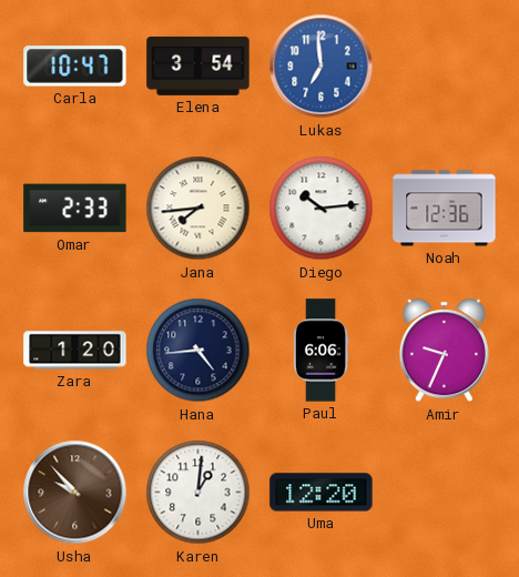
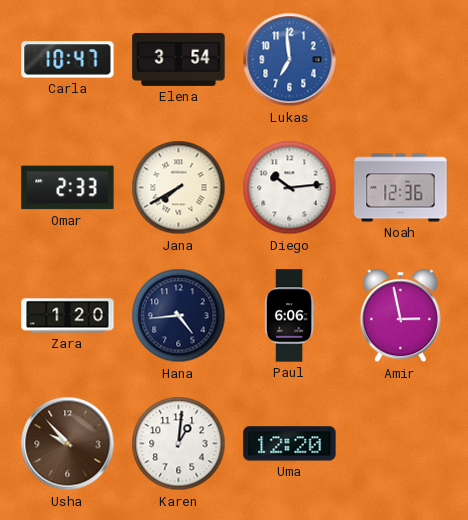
Jana: 7:44 -> 7:40
Amir: 9:34 -> 2:58
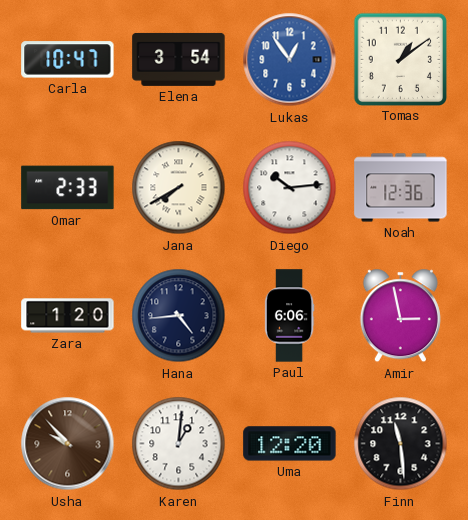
Lukas: 6:59 -> 12:54
Tomas: none -> 1:09
Finn: none -> 11:29
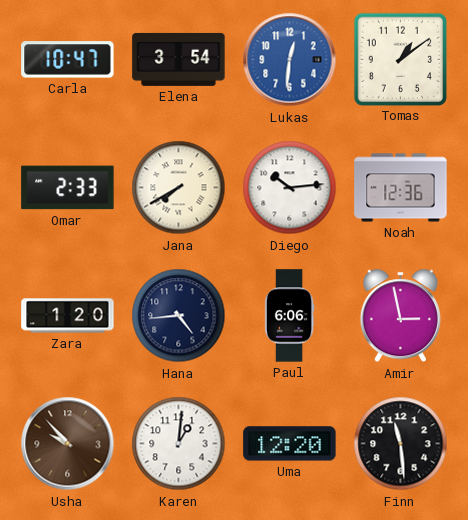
Lukas: 12:54 -> 12:31
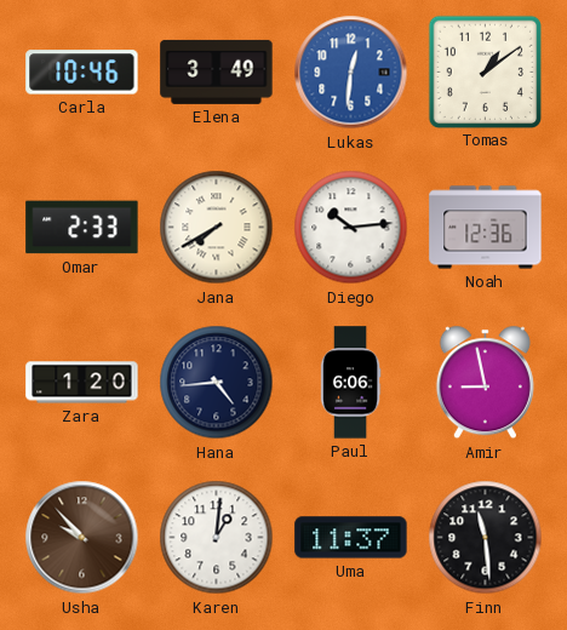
Carla: 10:47 -> 10:46
Elena: 3:54 -> 3:49
Amir: 2:58 -> 8:58
Uma: 12:20 -> 11:37
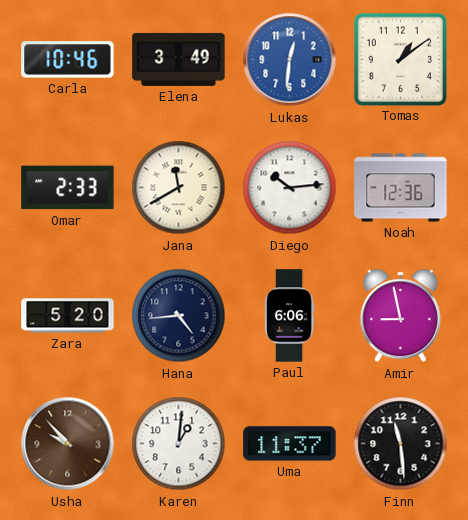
Jana: 7:40 -> 11:40
Zara: 1:20 -> 5:20
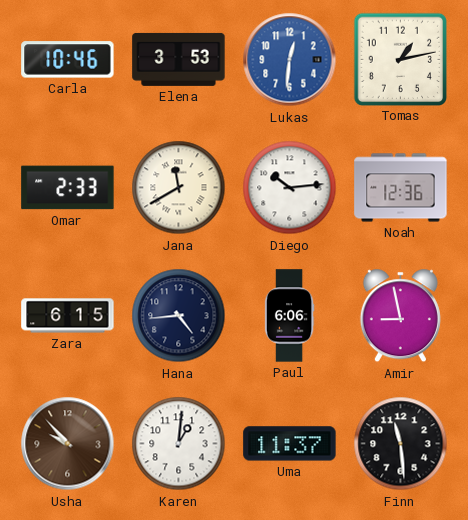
Elena: 3:49 -> 3:53
Tomas: 1:09 -> 1:13
Zara: 5:20 -> 6:15
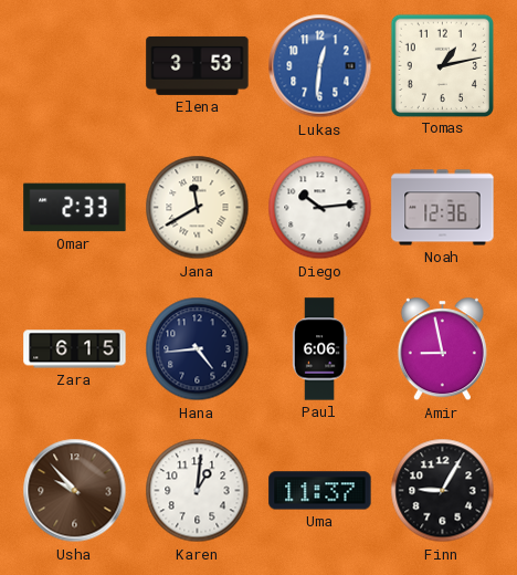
Carla: 10:46 -> none
Finn: 11:29 -> 9:05
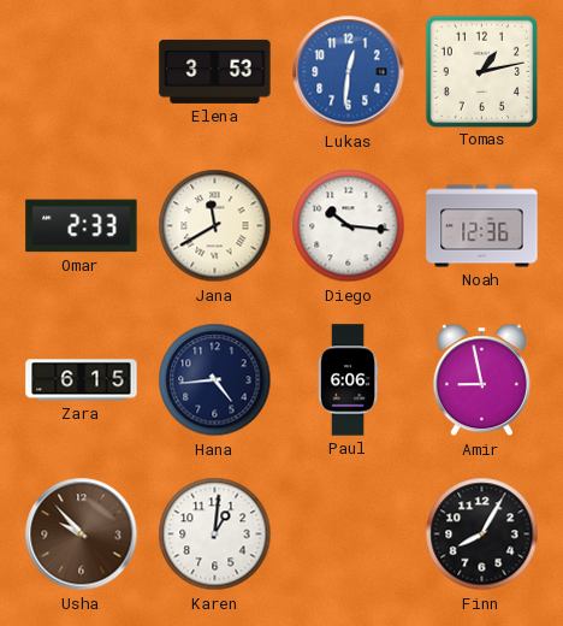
Diego: 10:14 -> 10:16
Uma: 11:37 -> none
Finn: 9:05 -> 8:05
